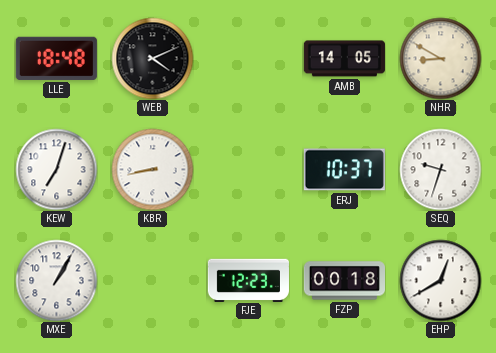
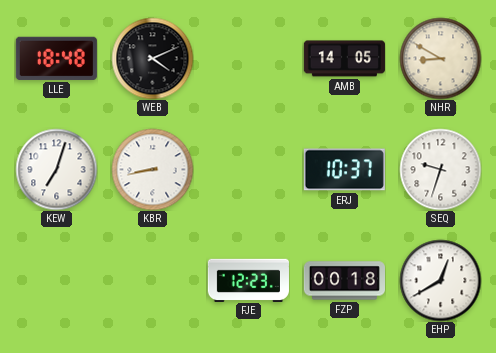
MXE: 1:05 -> none
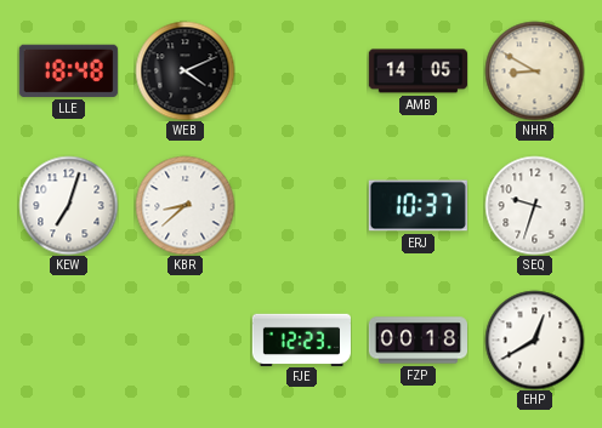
KBR: 8:43 -> 8:38
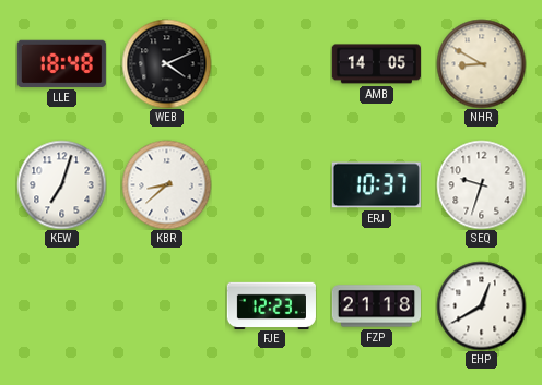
FZP: 00:18 -> 21:18
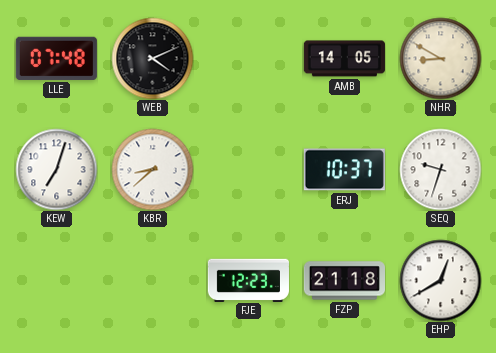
LLE: 18:48 -> 07:48
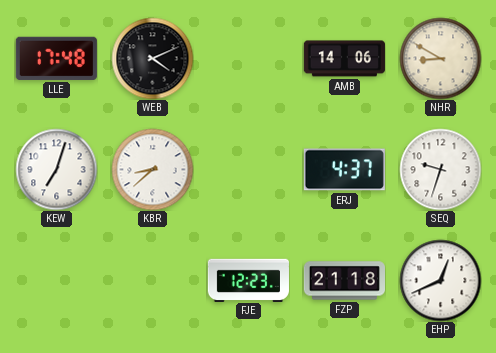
LLE: 07:48 -> 17:48
AMB: 14:05 -> 14:06
ERJ: 10:37 -> 4:37
EHP: 12:40 -> 12:41
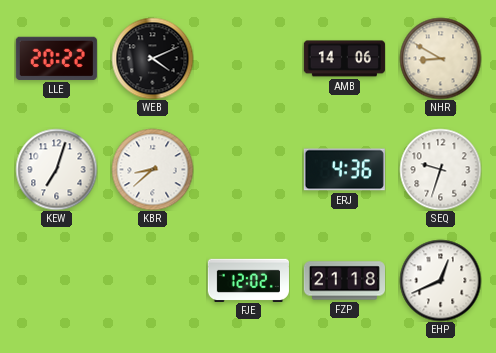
LLE: 17:48 -> 20:22
ERJ: 4:37 -> 4:36
FJE: 12:23 -> 12:02
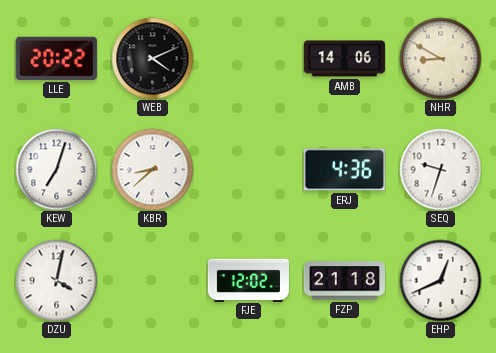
DZU: none -> 4:02
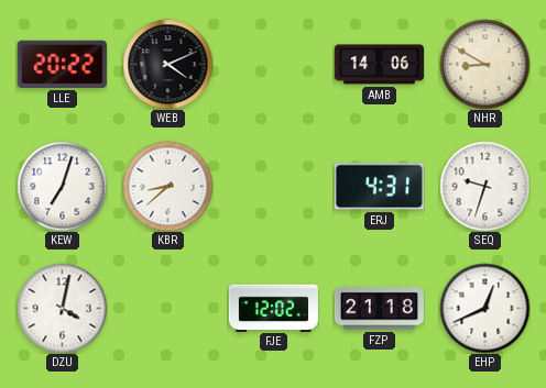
ERJ: 4:36 -> 4:31
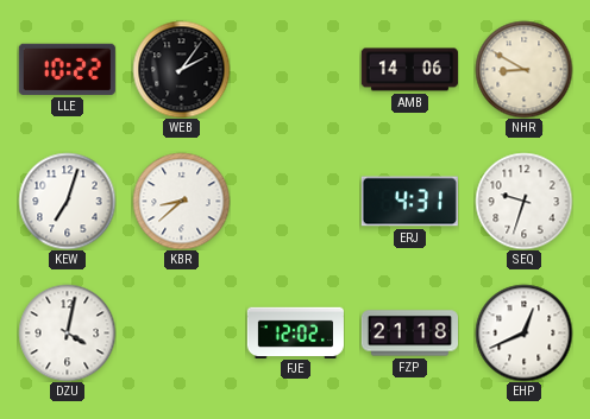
LLE: 20:22 -> 10:22
WEB: 4:11 -> 2:06
